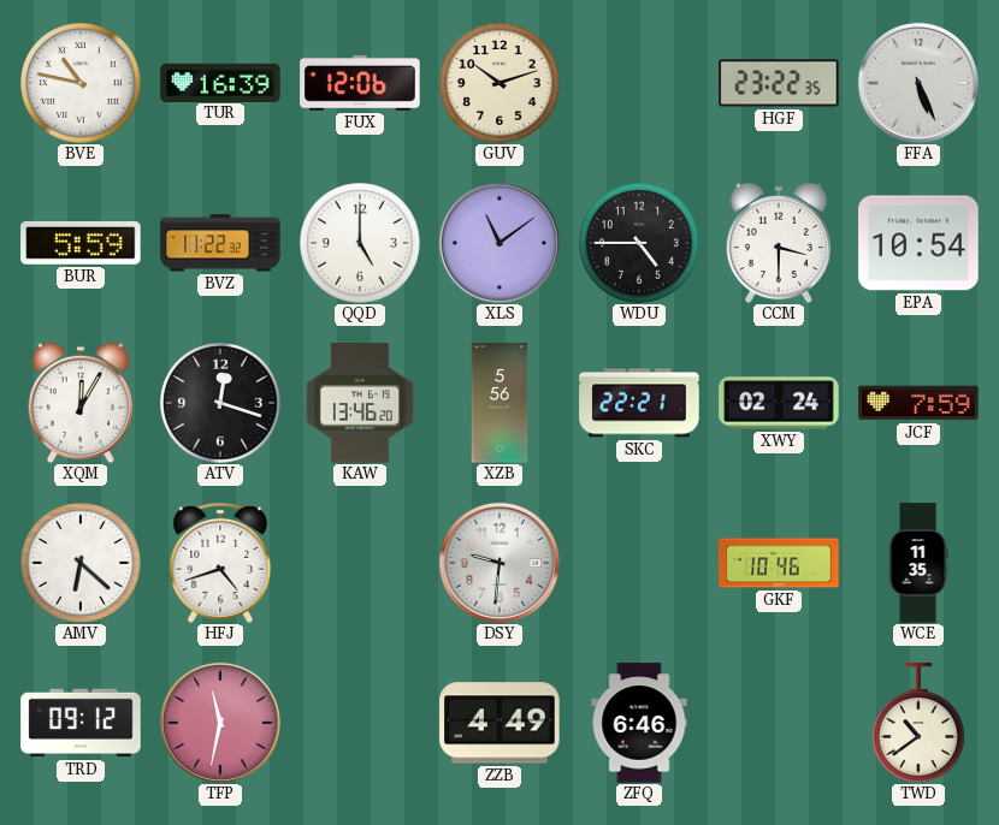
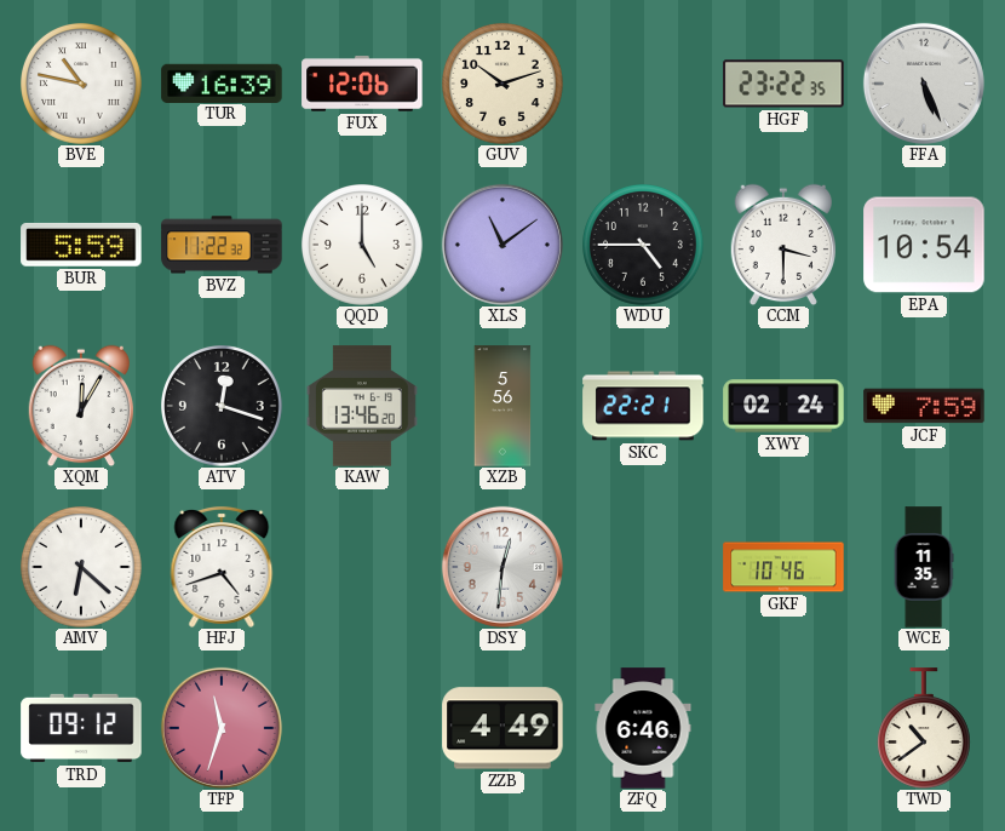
DSY: 9:31 -> 12:31
TFP: 11:32 -> 11:33
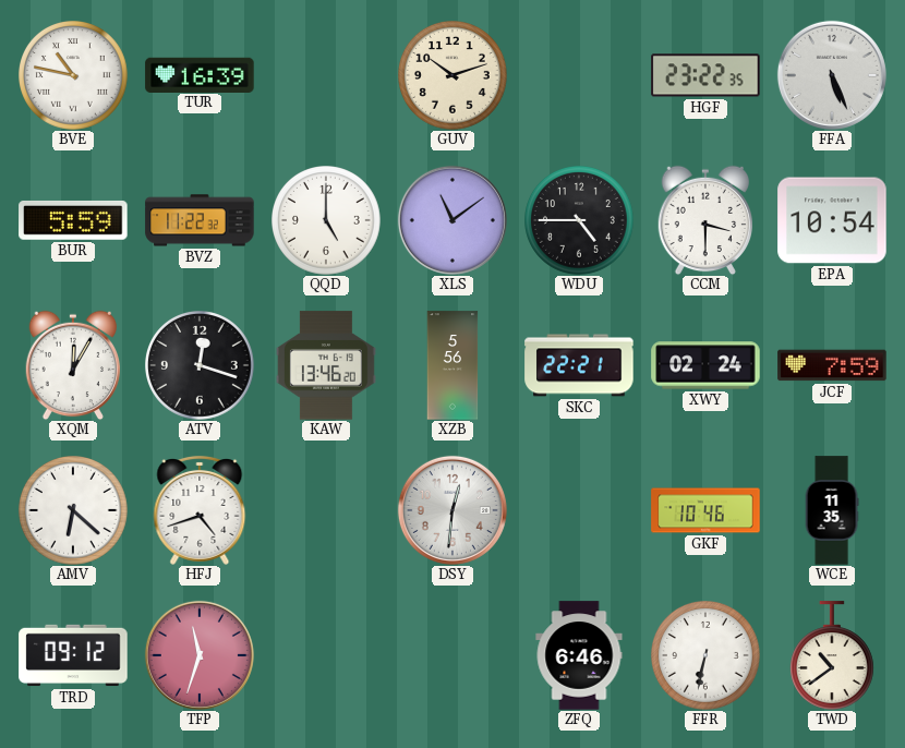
FUX: 12:06 -> none
ZZB: 4:49 -> none
FFR: none -> 6:32
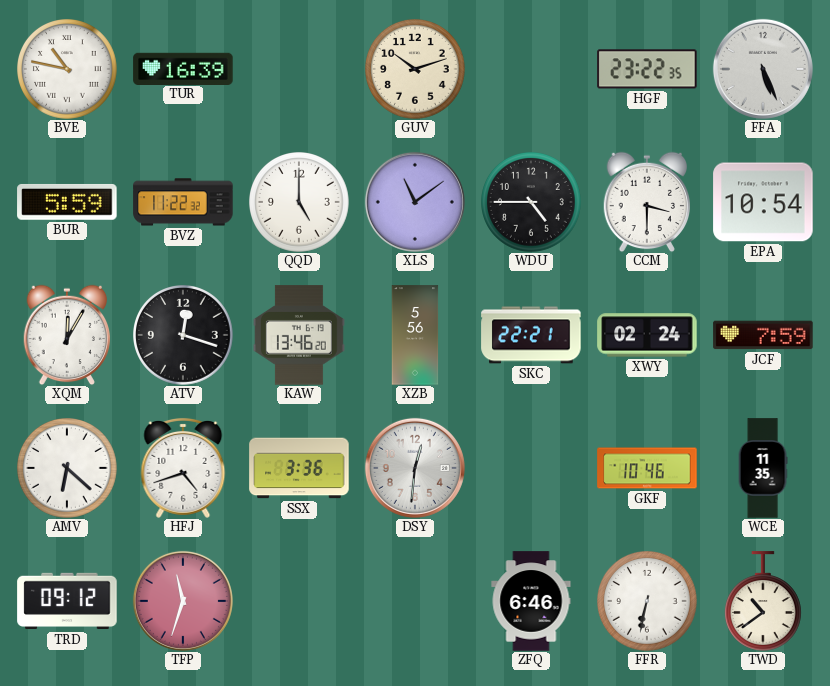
SSX: none -> 3:36
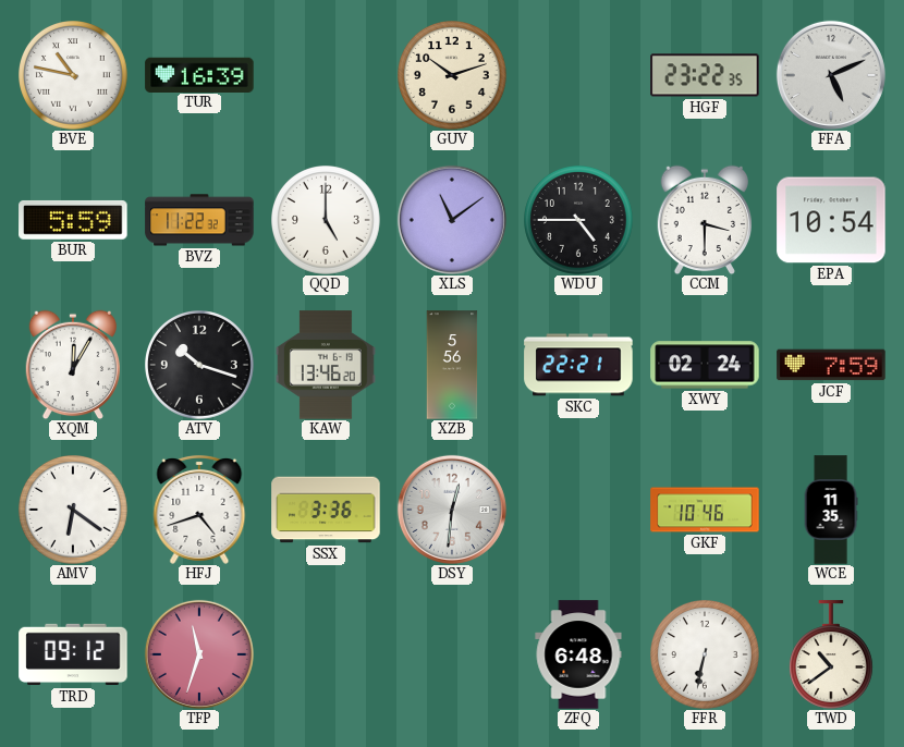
FFA: 5:26 -> 5:11
ATV: 12:18 -> 10:18
AMV: 6:22 -> 6:21
ZFQ: 6:46 -> 6:48
